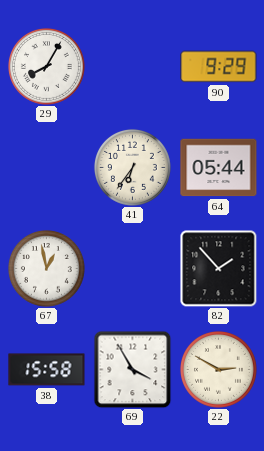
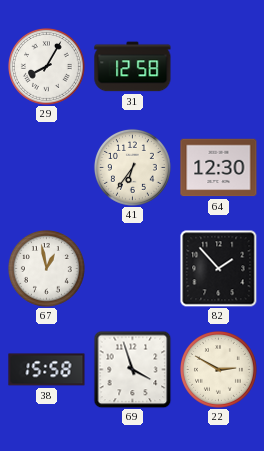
31: none -> 12:58
90: 9:29 -> none
64: 05:44 -> 12:30
69: 3:55 -> 3:57
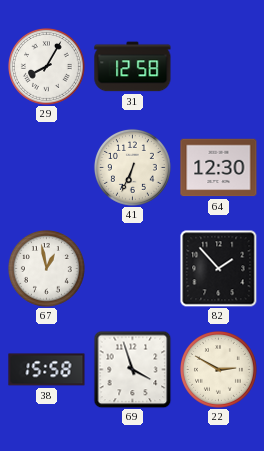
41: 6:36 -> 6:34
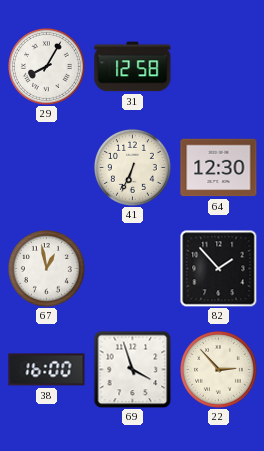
38: 15:58 -> 16:00
22: 2:50 -> 2:53
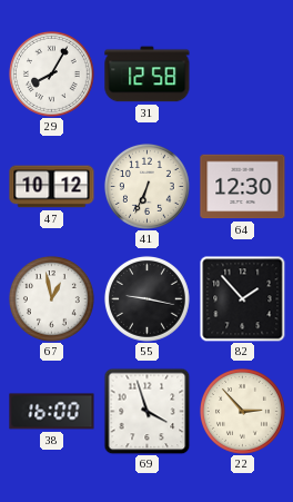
47: none -> 10:12
55: none -> 9:17
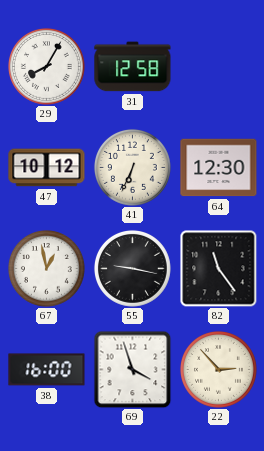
82: 1:53 -> 11:24
